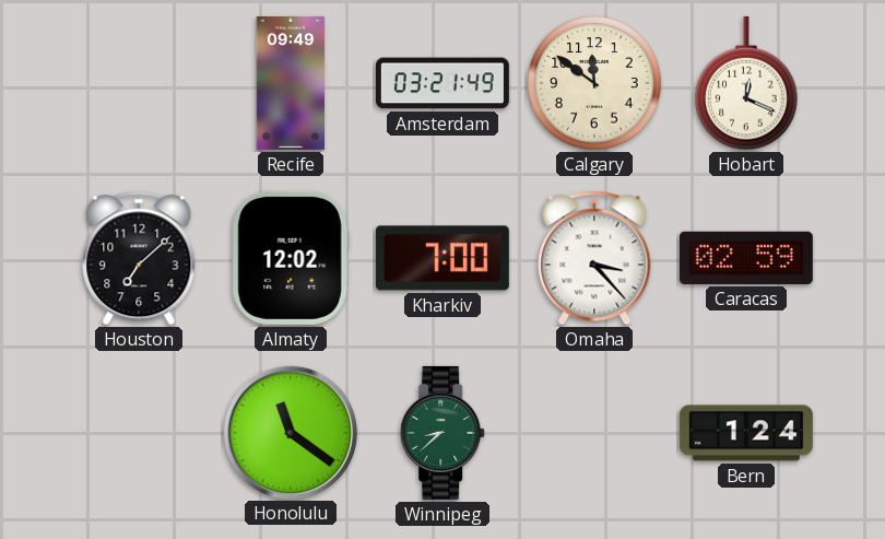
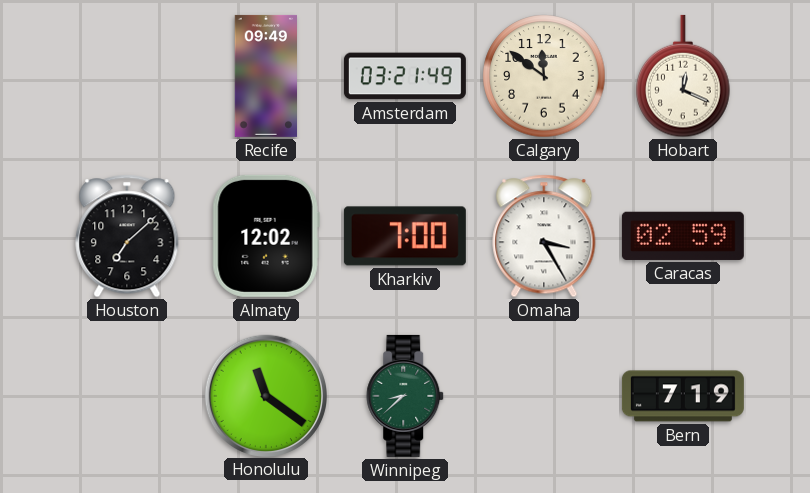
Omaha: 3:23 -> 3:25
Bern: 1:24 -> 7:19
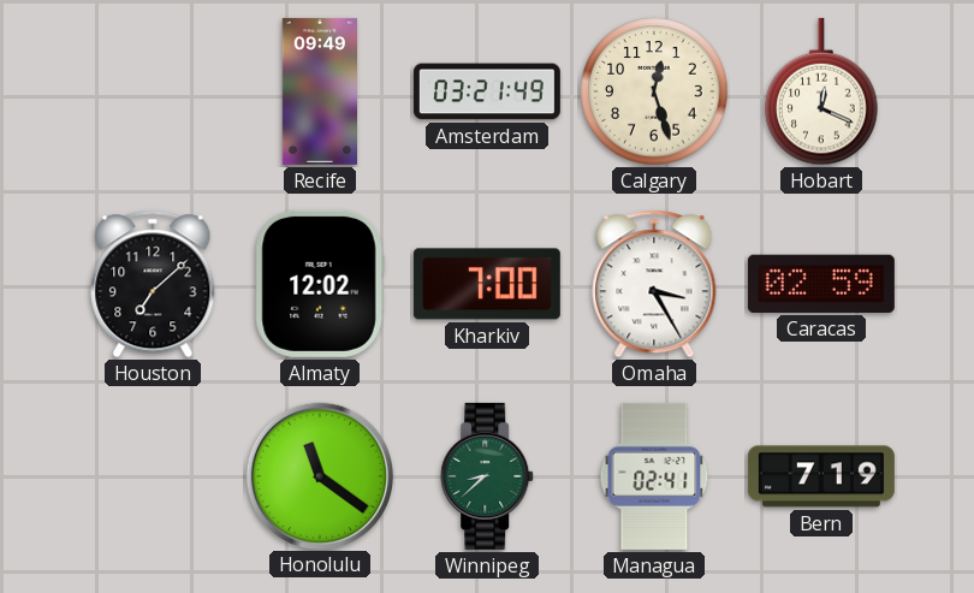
Calgary: 11:51 -> 12:27
Managua: none -> 02:41
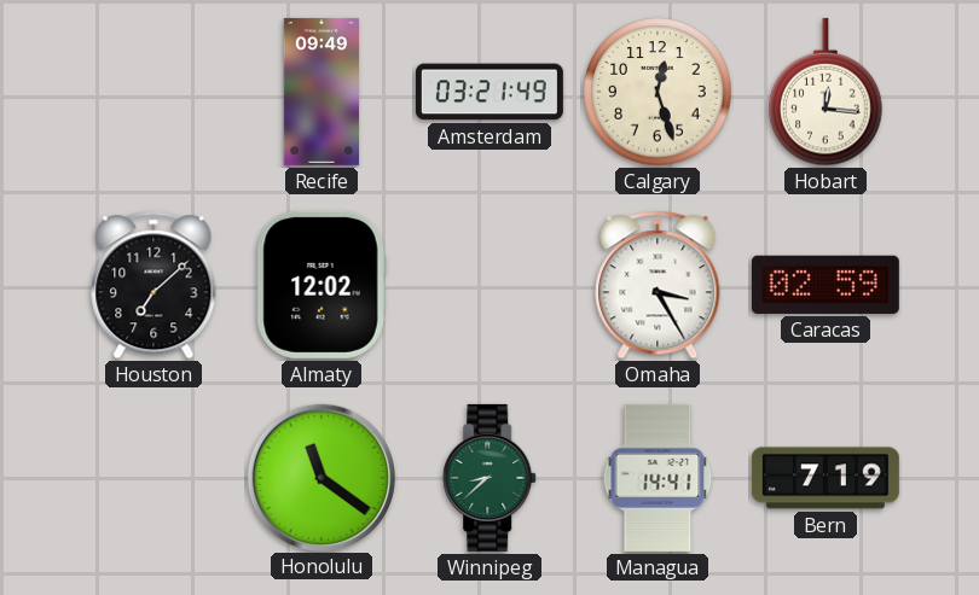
Hobart: 12:19 -> 12:16
Kharkiv: 7:00 -> none
Managua: 02:41 -> 14:41
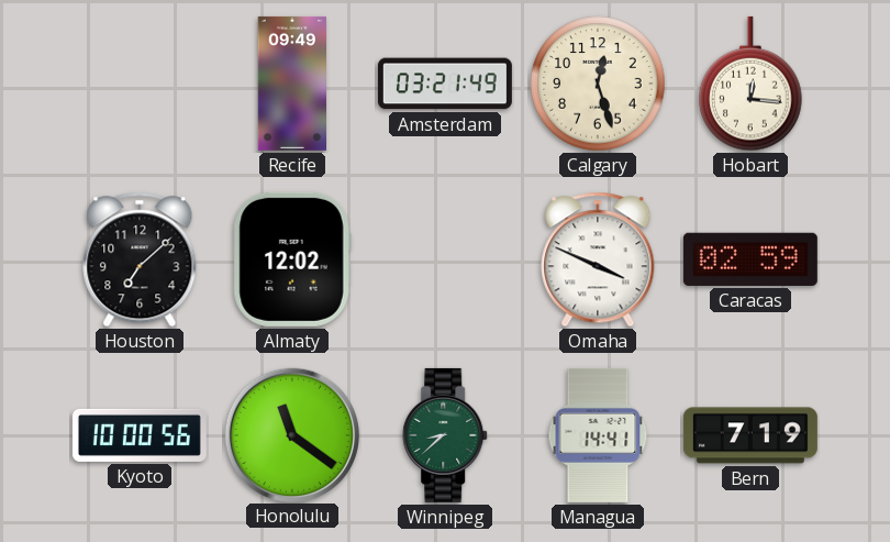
Omaha: 3:25 -> 3:49
Kyoto: none -> 10:00
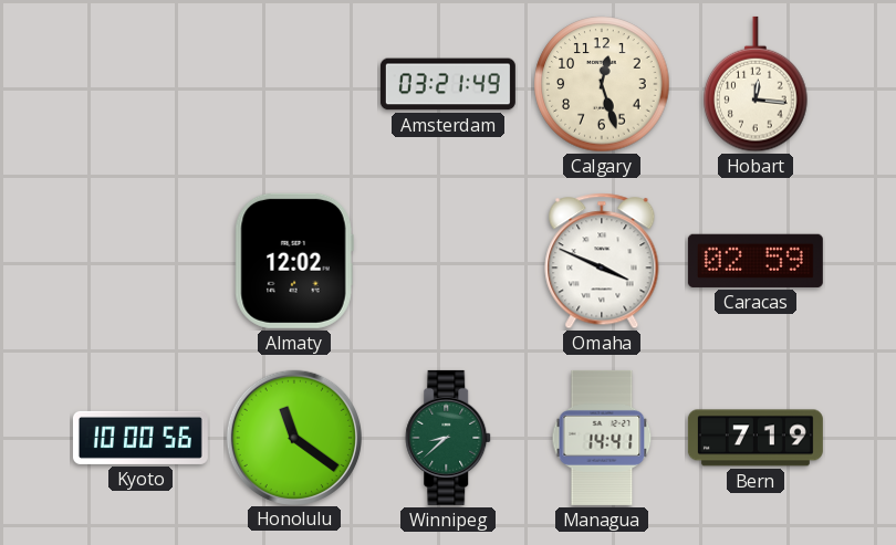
Recife: 09:49 -> none
Houston: 7:08 -> none
